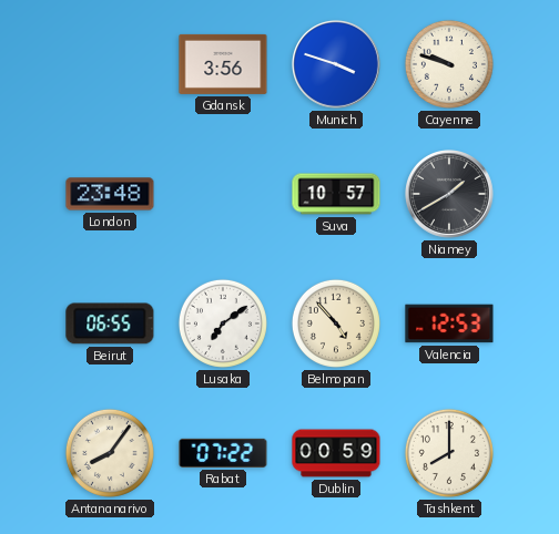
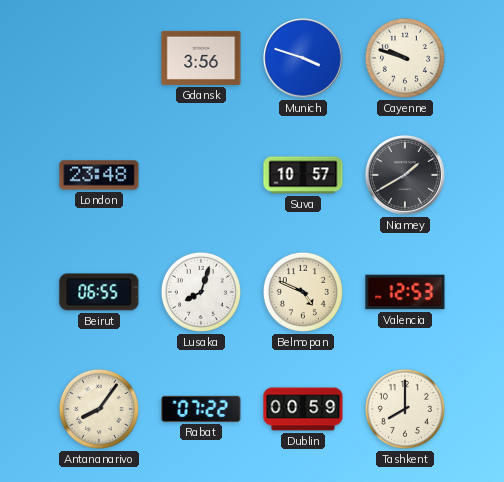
Lusaka: 7:09 -> 8:03
Belmopan: 4:53 -> 4:49
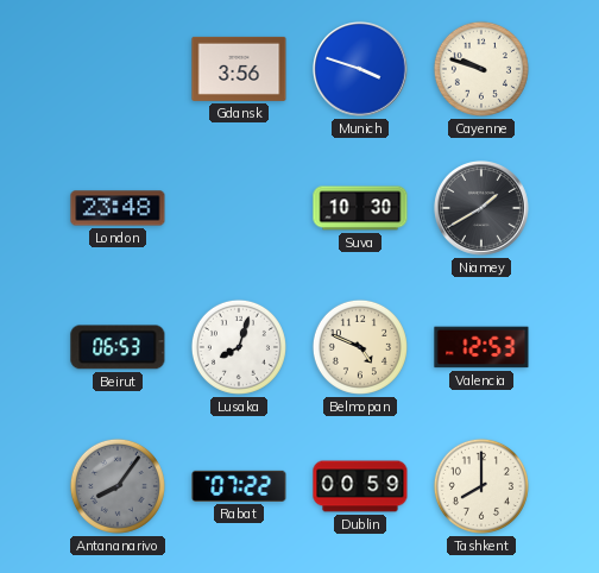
Suva: 10:57 -> 10:30
Beirut: 06:55 -> 06:53
Antananarivo dial: cream -> grey
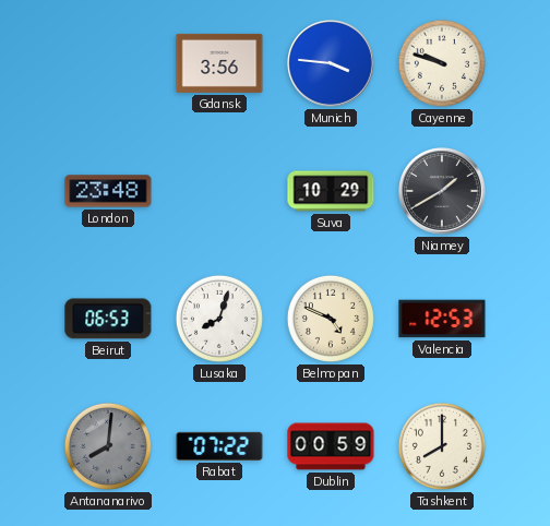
Munich: 3:48 -> 3:46
Suva: 10:30 -> 10:29
Antananarivo: 8:06 -> 8:01
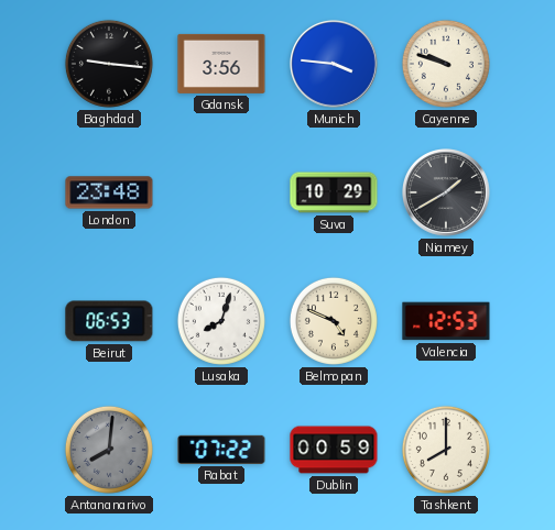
Baghdad: none -> 9:16
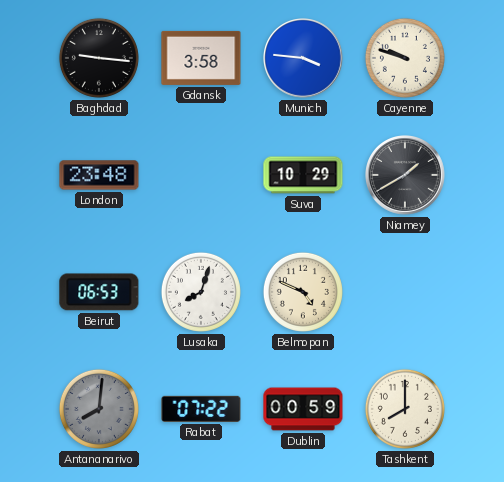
Gdansk: 3:56 -> 3:58
Valencia: 12:53 -> none
